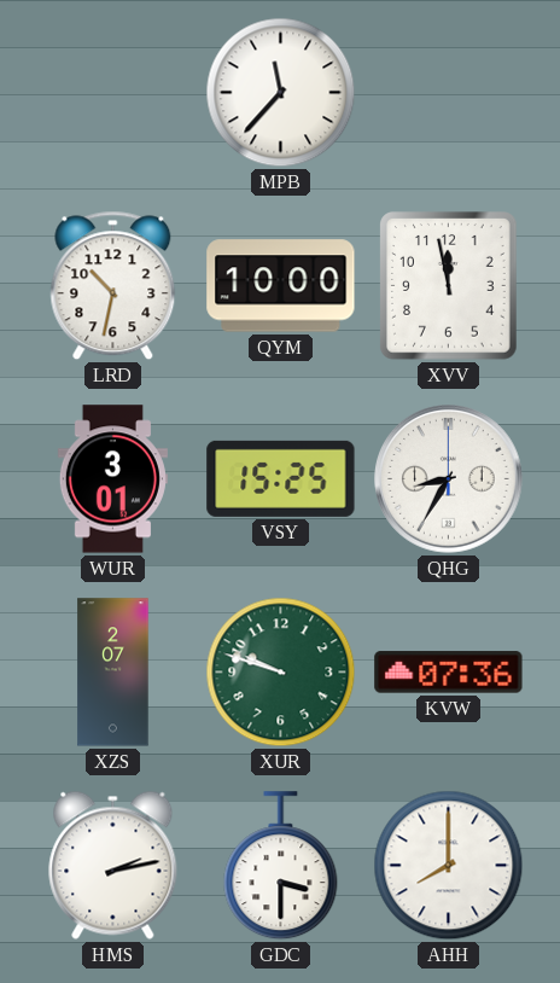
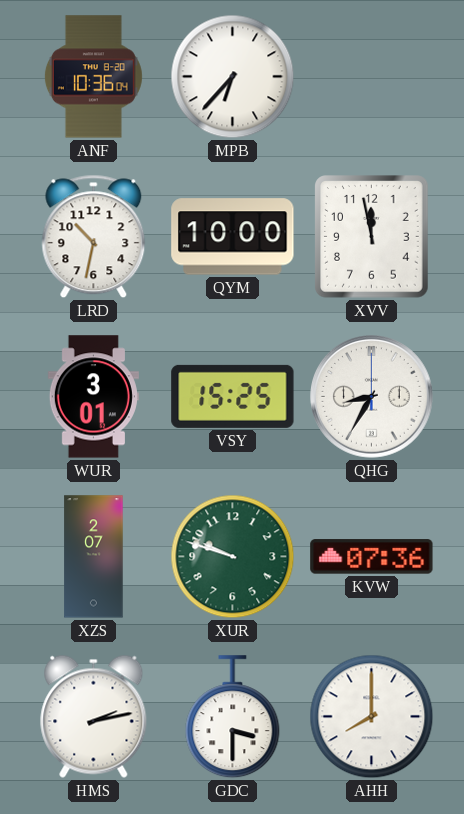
ANF: none -> 10:36
MPB: 11:37 -> 6:37
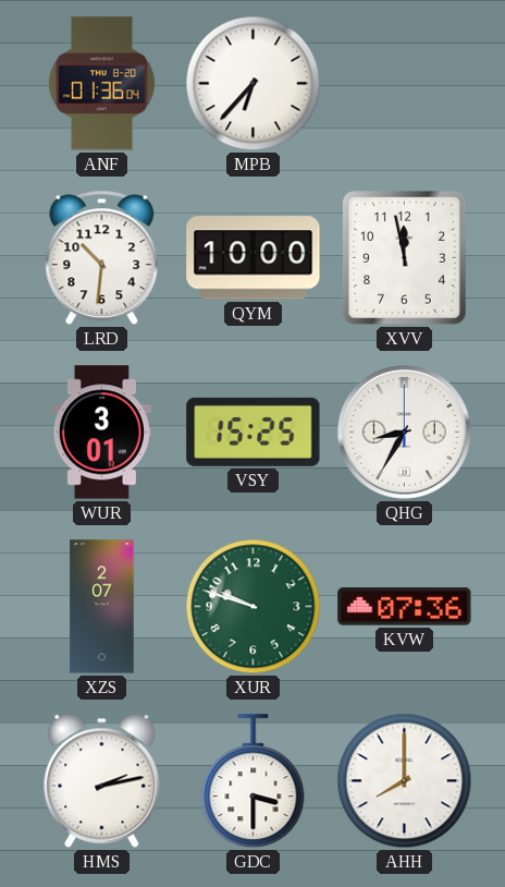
ANF: 10:36 -> 01:36
LRD: 10:32 -> 10:31
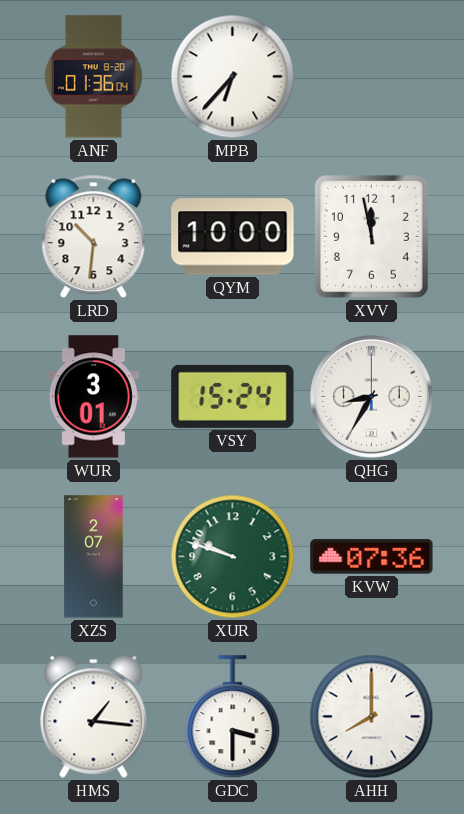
VSY: 15:25 -> 15:24
HMS: 2:13 -> 1:16
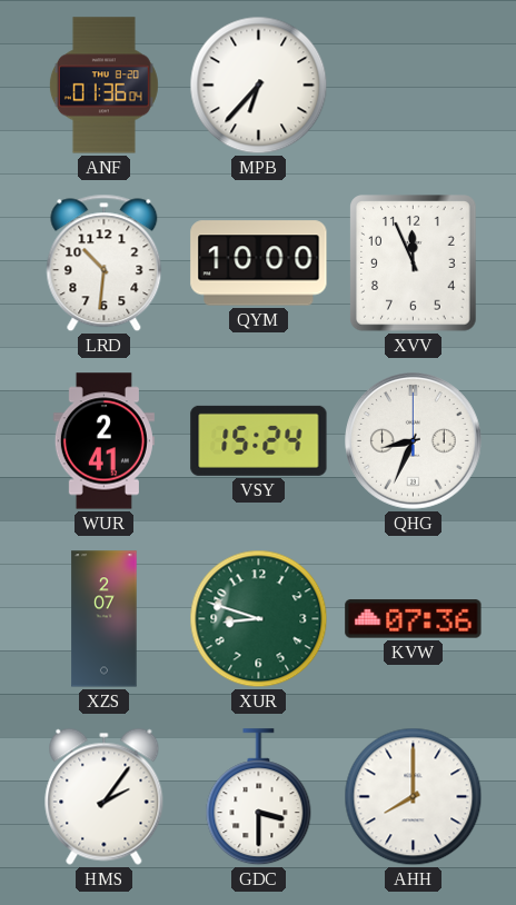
XVV: 11:58 -> 11:56
WUR: 3:01 -> 2:41
QHG: 8:35 -> 8:34
XUR: 9:48 -> 8:48
HMS: 1:16 -> 2:06
